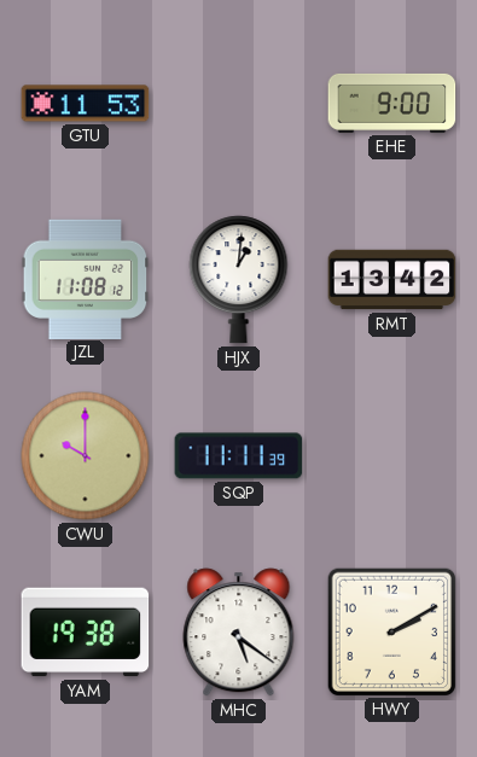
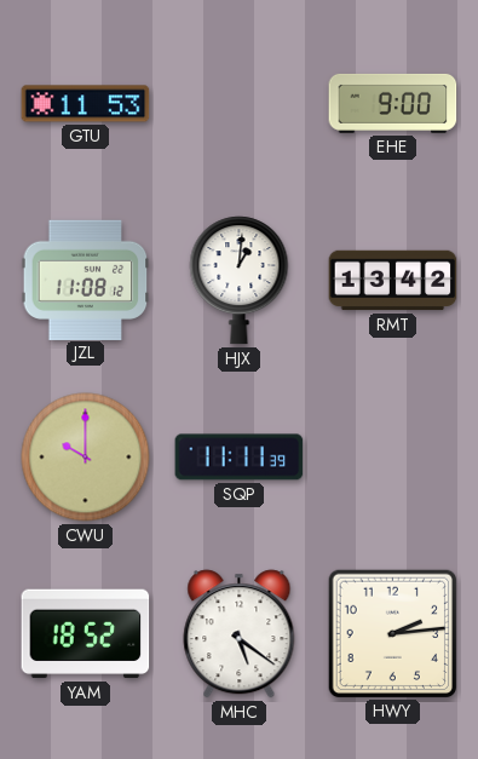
YAM: 19:38 -> 18:52
HWY: 2:10 -> 2:14
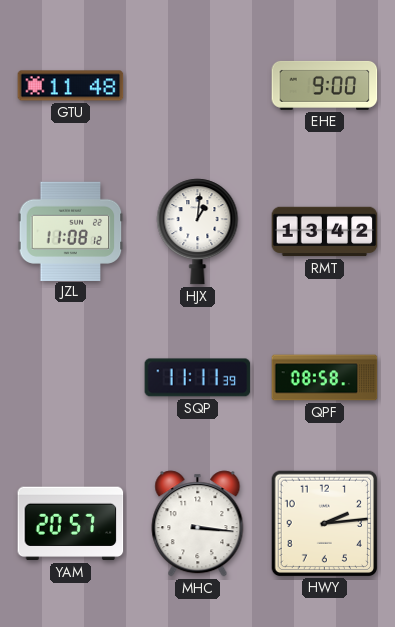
GTU: 11:53 -> 11:48
CWU: 10:00 -> none
QPF: none -> 08:58
YAM: 18:52 -> 20:57
MHC: 5:21 -> 3:16
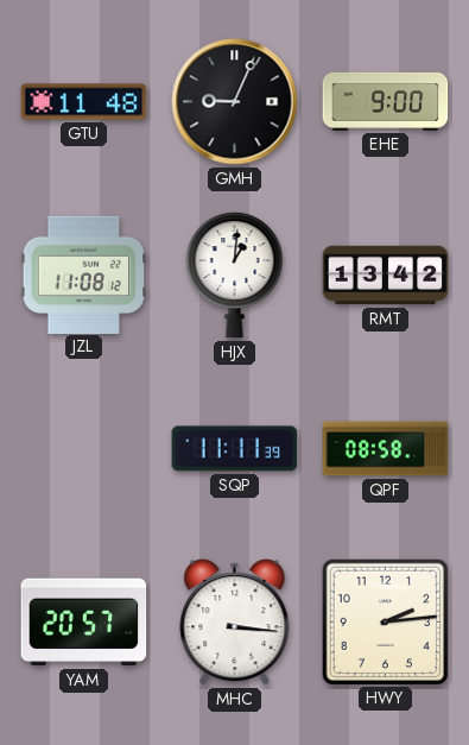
GMH: none -> 9:04
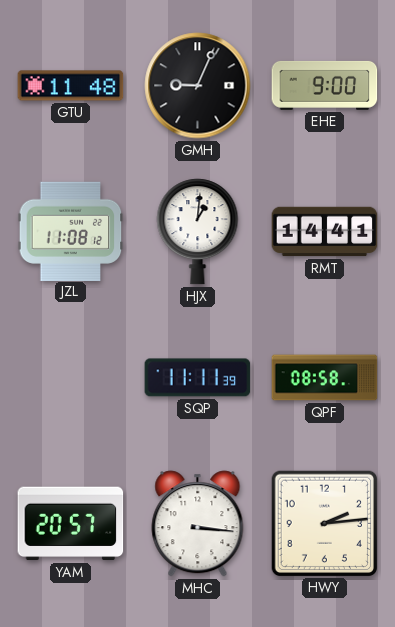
RMT: 13:42 -> 14:41
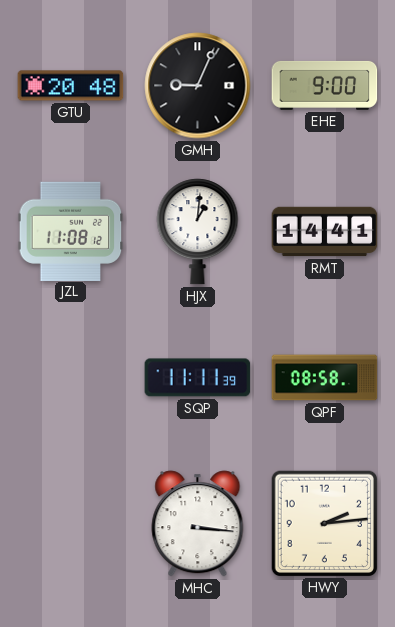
GTU: 11:48 -> 20:48
YAM: 20:57 -> none
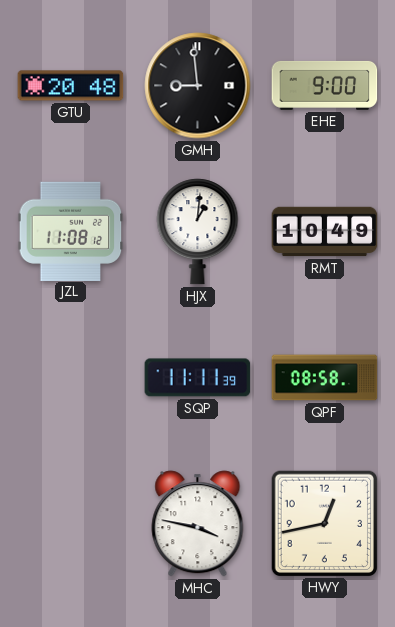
GMH: 9:04 -> 8:59
RMT: 14:41 -> 10:49
MHC: 3:16 -> 3:47
HWY: 2:14 -> 12:43
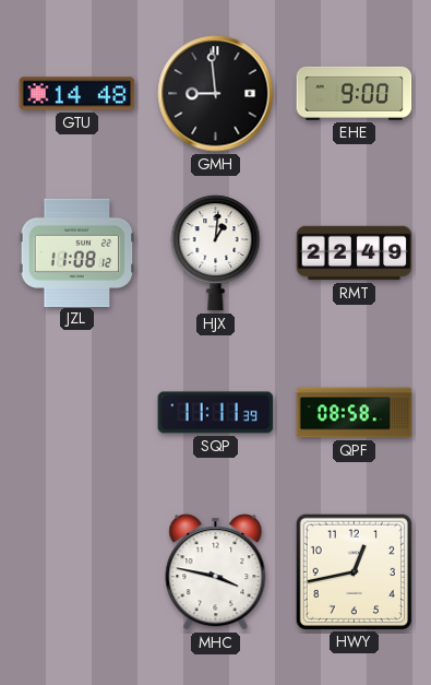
GTU: 20:48 -> 14:48
RMT: 10:49 -> 22:49
